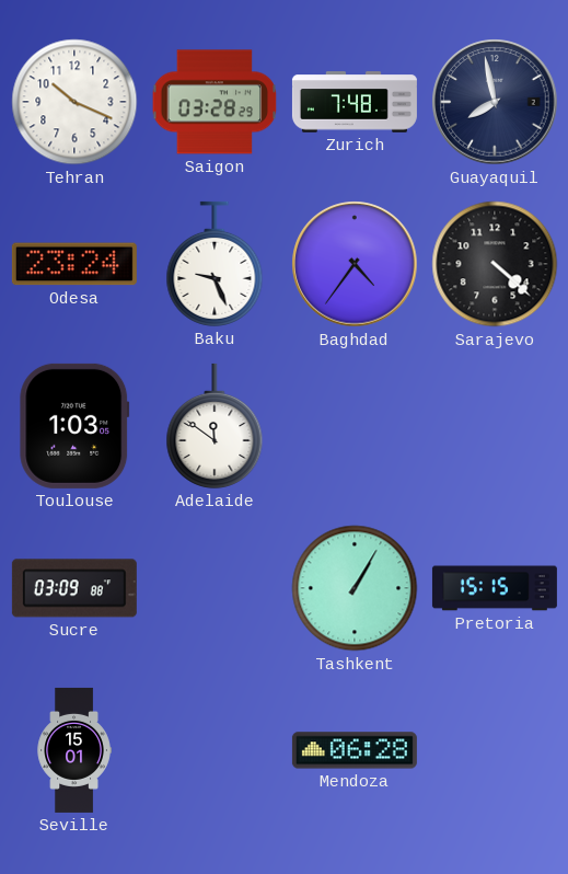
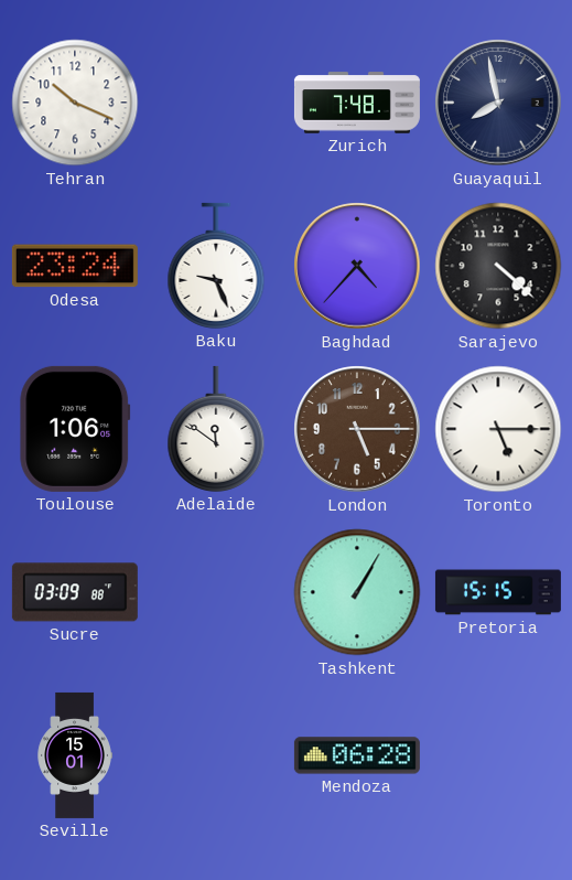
Saigon: 03:28 -> none
Baghdad: 4:36 -> 4:37
Toulouse: 1:03 -> 1:06
London: none -> 5:15
Toronto: none -> 5:15
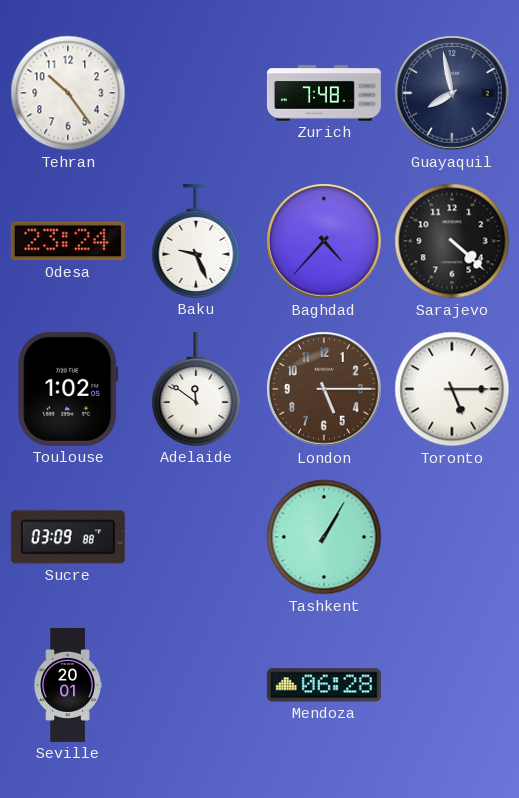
Tehran: 10:19 -> 10:24
Toulouse: 1:06 -> 1:02
Pretoria: 15:15 -> none
Seville: 15:01 -> 20:01
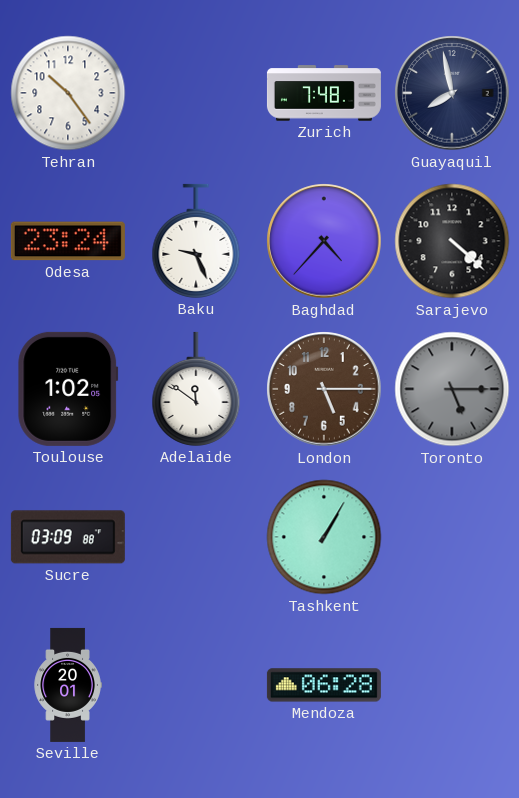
Toronto dial: white -> grey
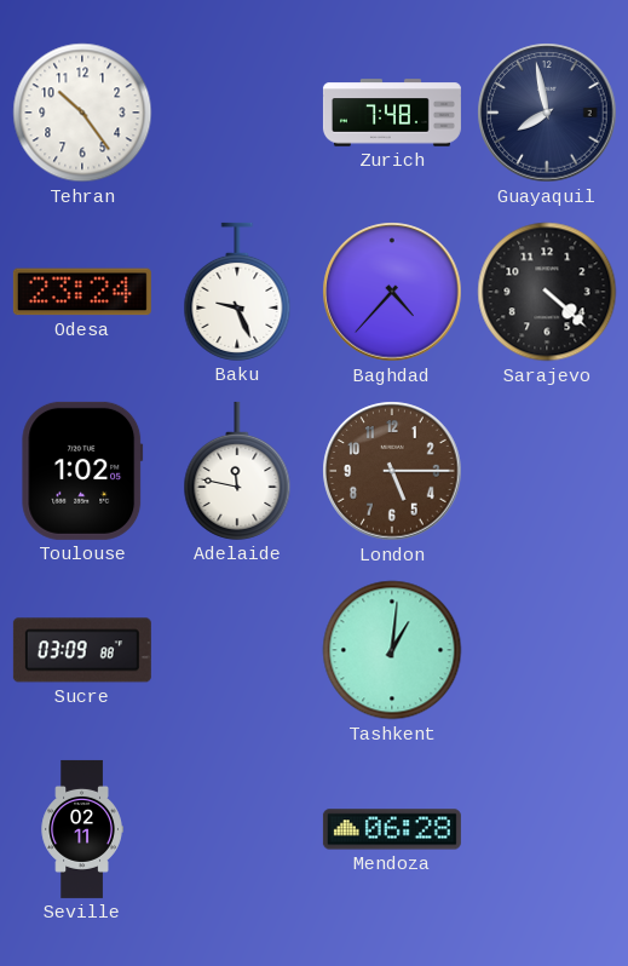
Adelaide: 11:51 -> 11:47
Toronto: 5:15 -> none
Tashkent: 1:05 -> 1:01
Seville: 20:01 -> 02:11
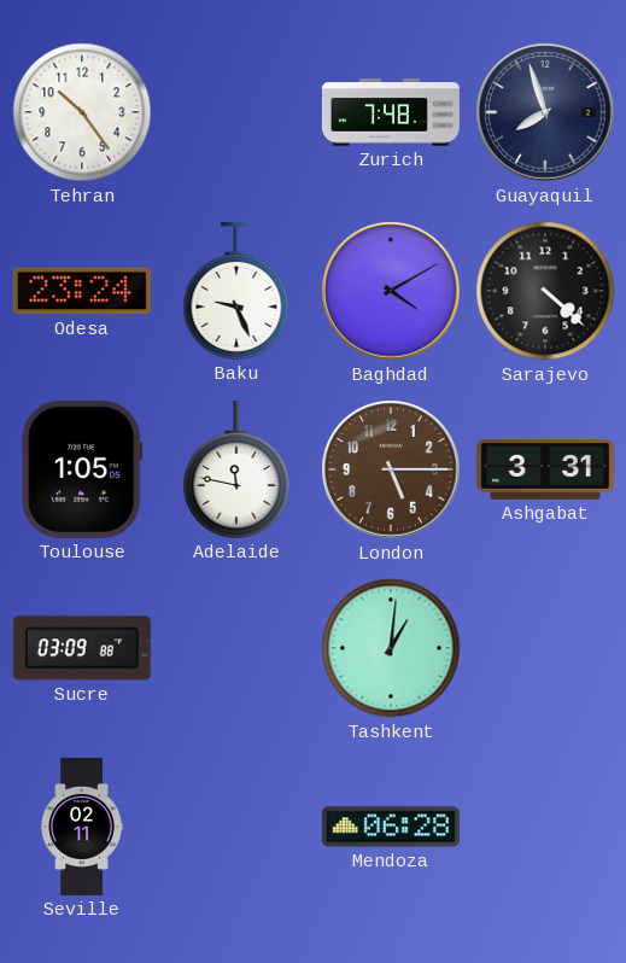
Guayaquil: 7:58 -> 7:57
Baghdad: 4:37 -> 4:10
Toulouse: 1:02 -> 1:05
Ashgabat: none -> 3:31
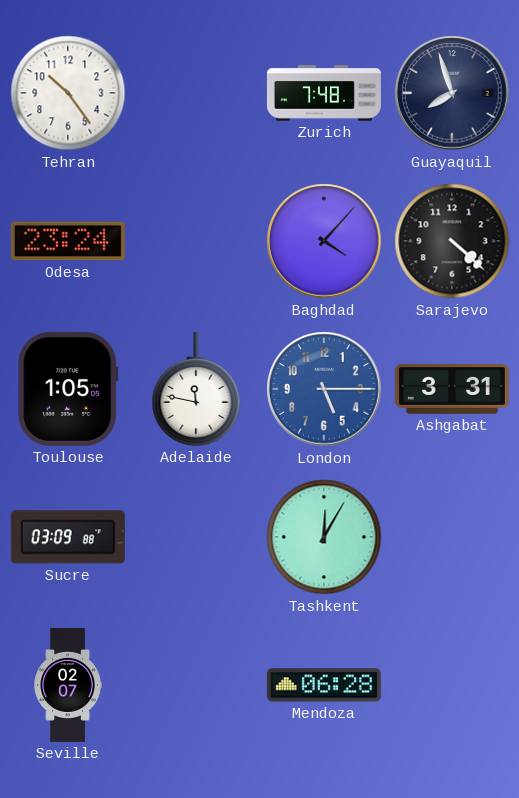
Baku: 9:26 -> none
Baghdad: 4:10 -> 4:07
London dial: brown -> blue
Tashkent: 1:01 -> 12:05
Seville: 02:11 -> 02:07
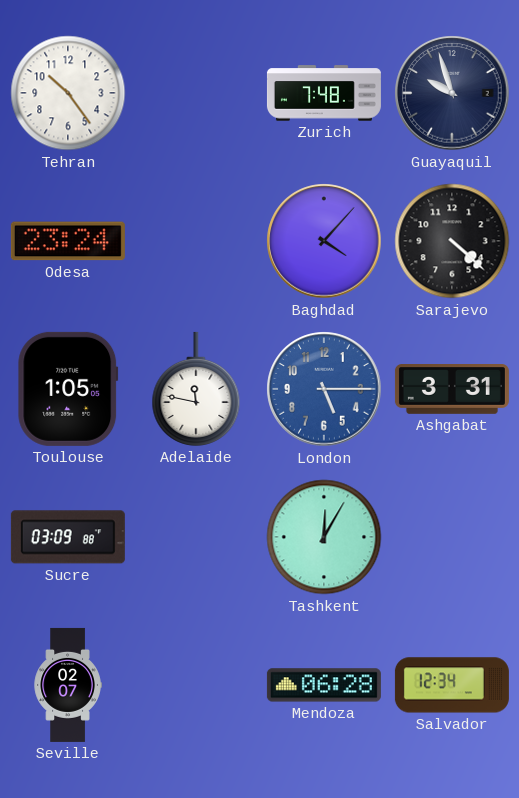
Guayaquil: 7:57 -> 9:57
Salvador: none -> 12:34
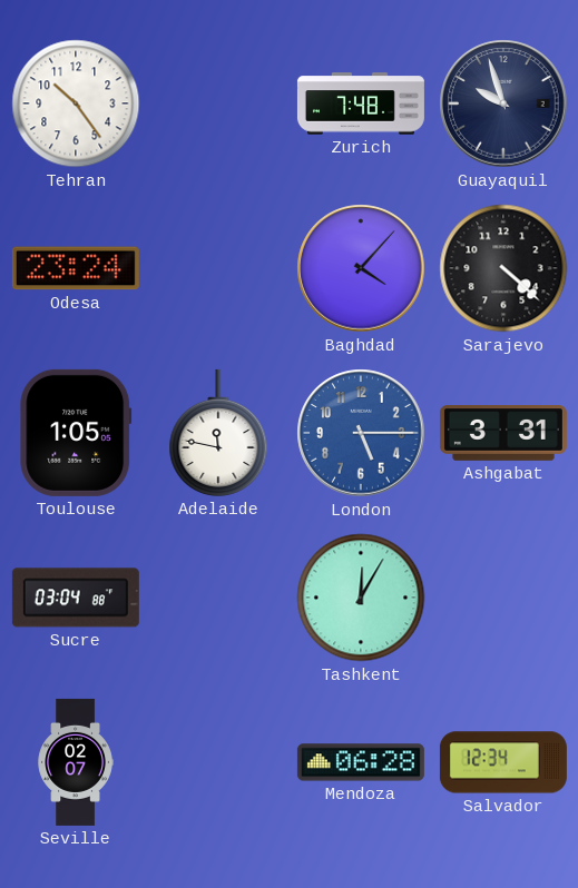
Sucre: 03:09 -> 03:04
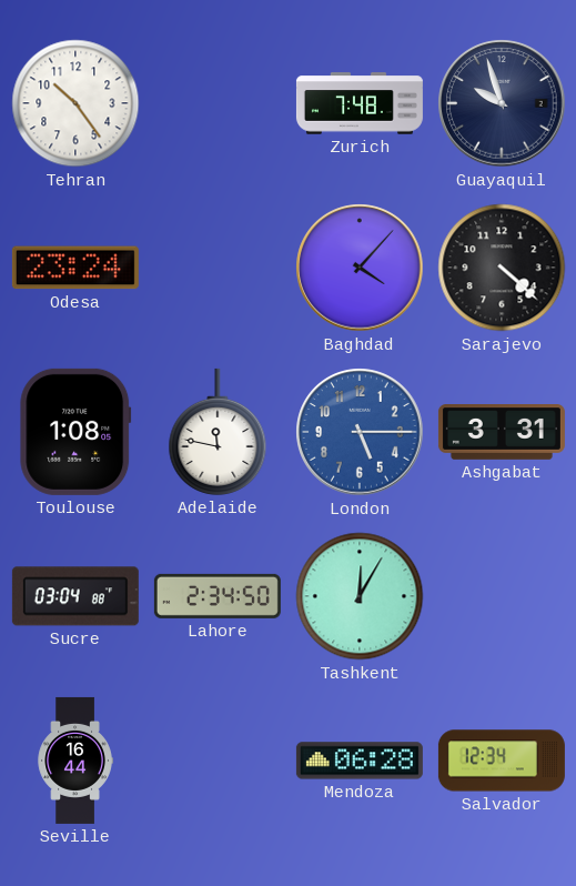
Toulouse: 1:05 -> 1:08
Lahore: none -> 2:34
Seville: 02:07 -> 16:44
